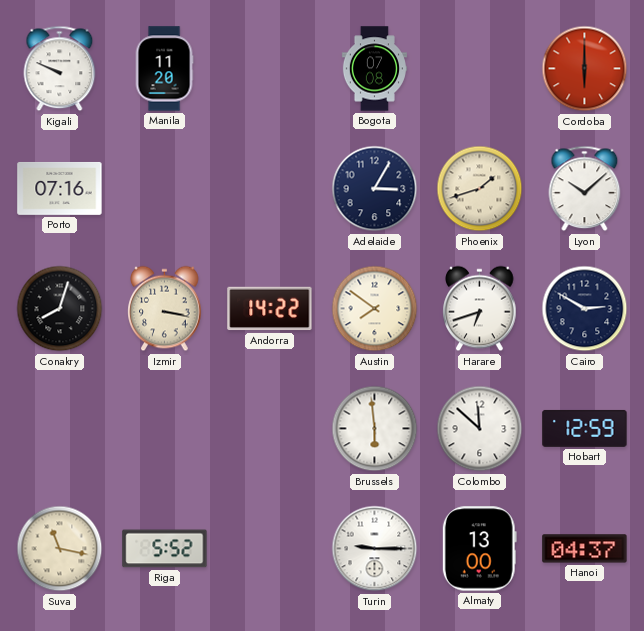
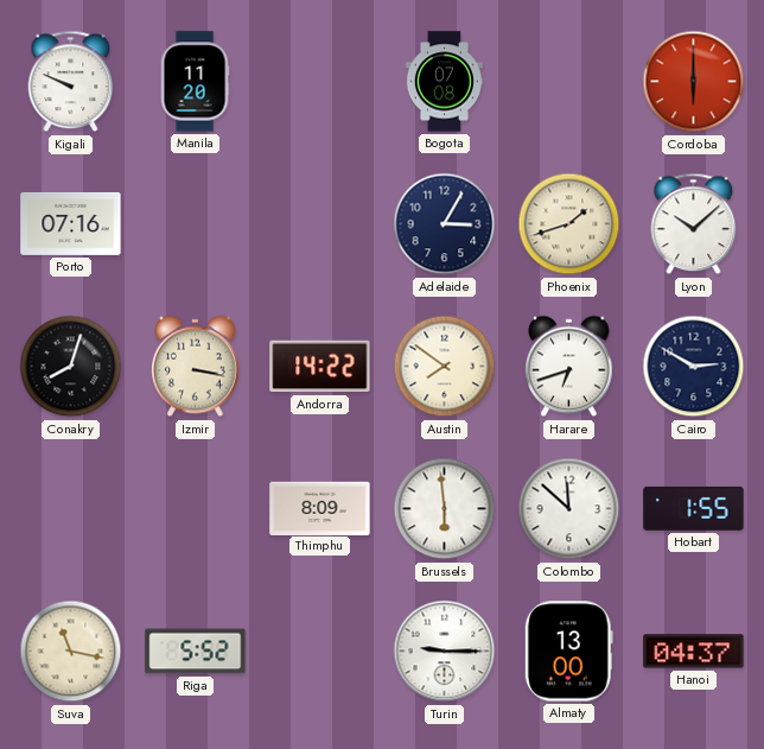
Thimphu: none -> 8:09
Hobart: 12:59 -> 1:55
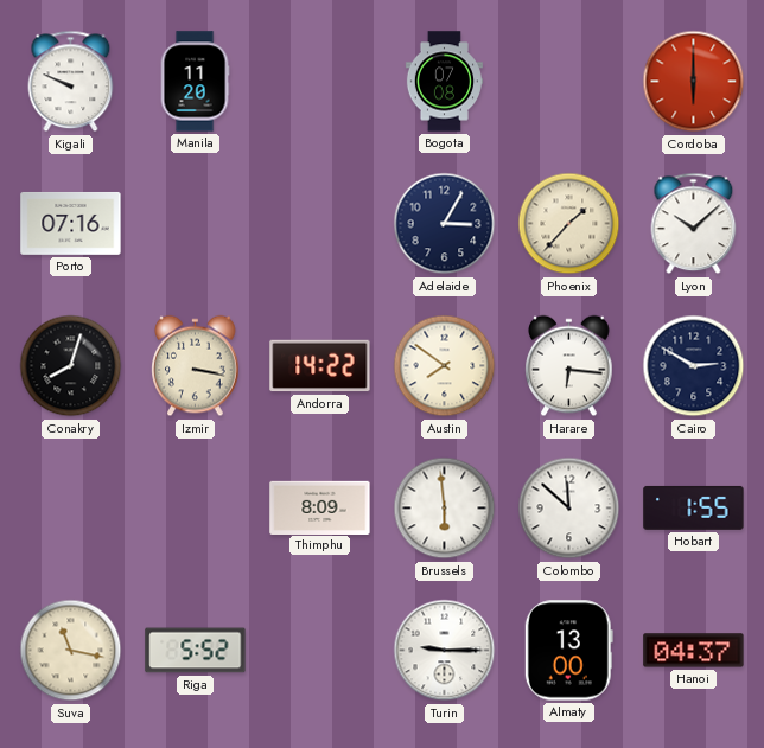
Phoenix: 1:42 -> 1:37
Harare: 6:42 -> 6:16
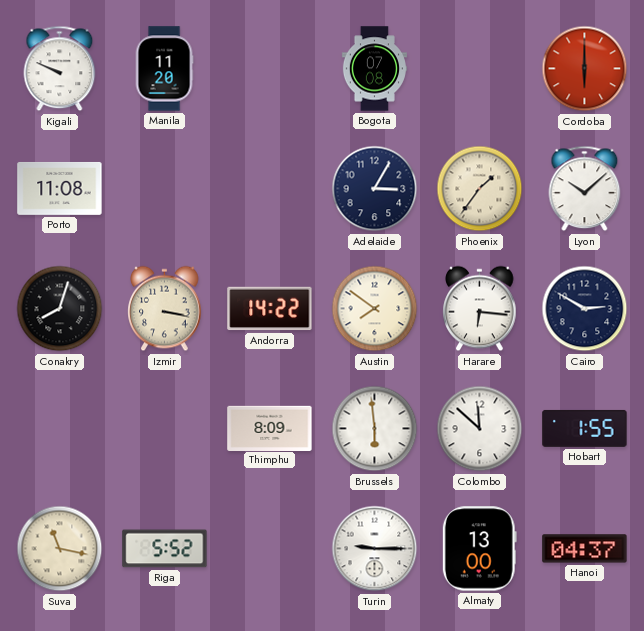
Porto: 07:16 -> 11:08
Phoenix: 1:37 -> 1:36
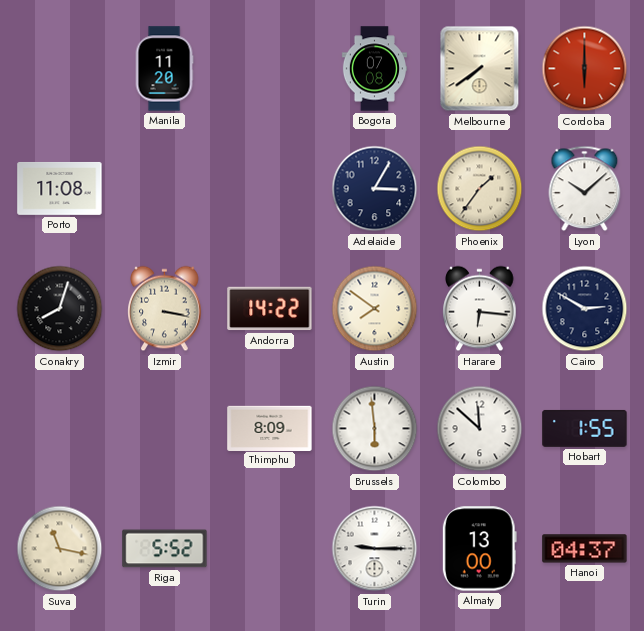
Kigali: 9:49 -> none
Melbourne: none -> 7:39
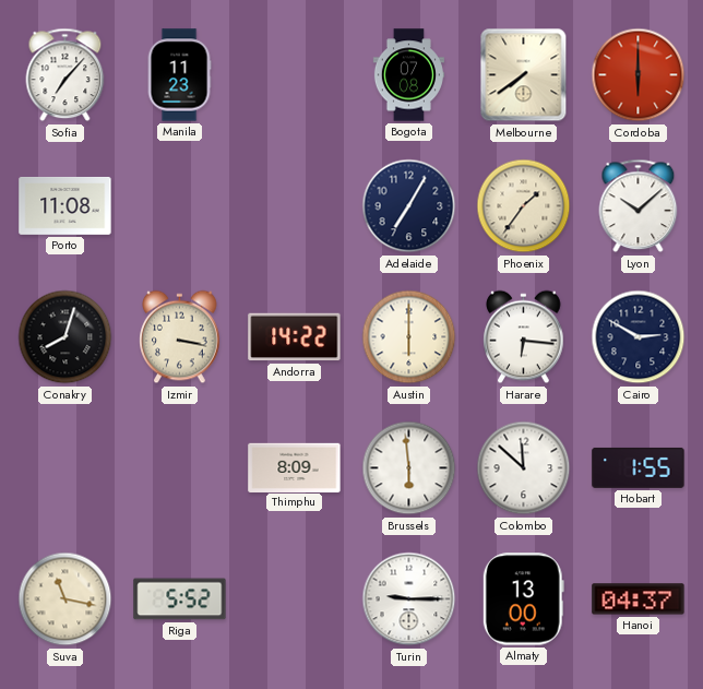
Sofia: none -> 7:07
Manila: 11:20 -> 11:23
Adelaide: 3:05 -> 7:05
Austin: 7:51 -> 6:00
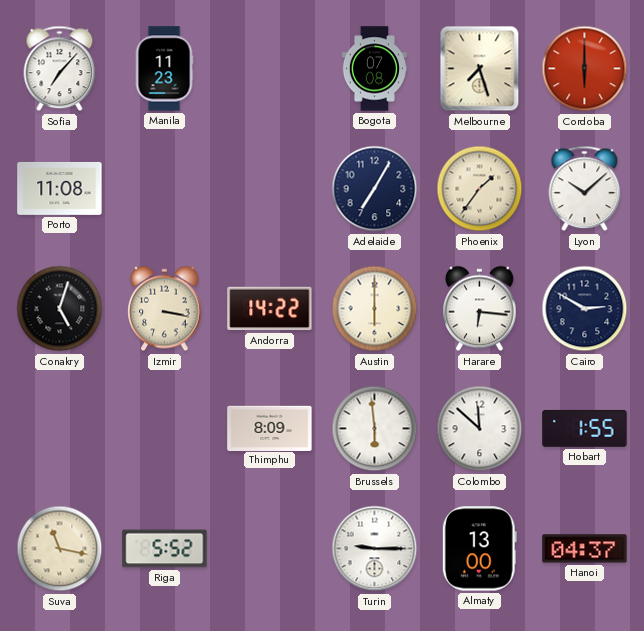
Melbourne: 7:39 -> 7:27
Conakry: 8:03 -> 5:03
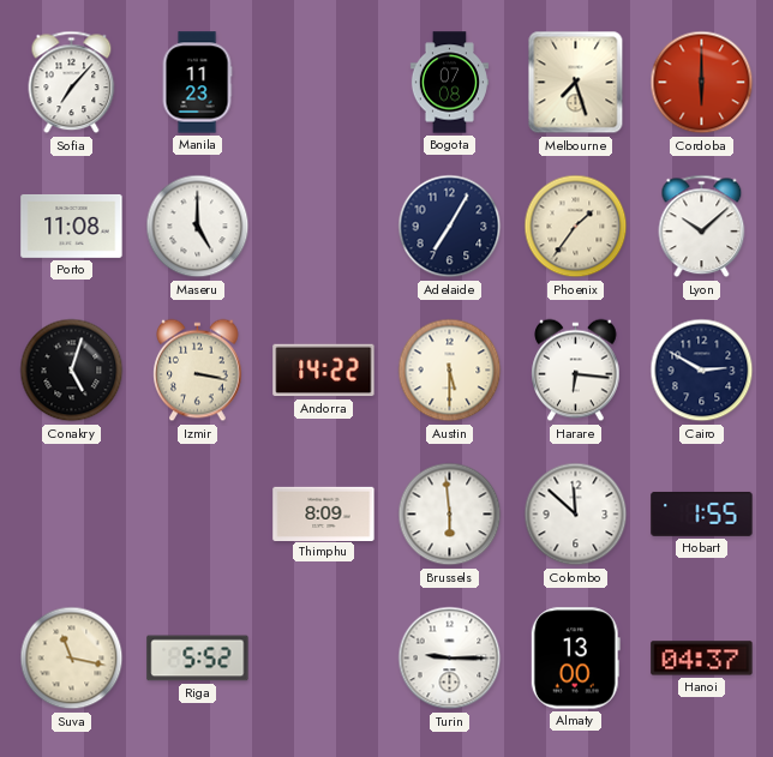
Maseru: none -> 5:00
Austin: 6:00 -> 5:30
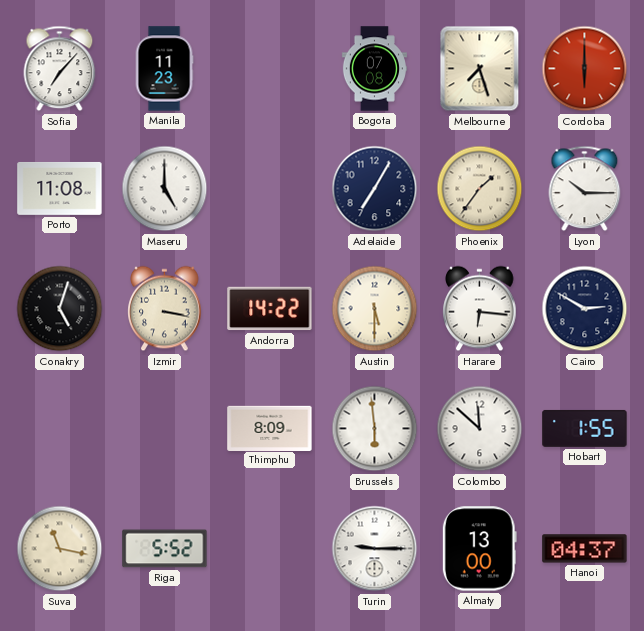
Lyon: 10:08 -> 10:15
